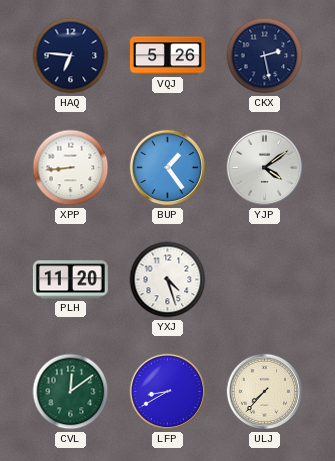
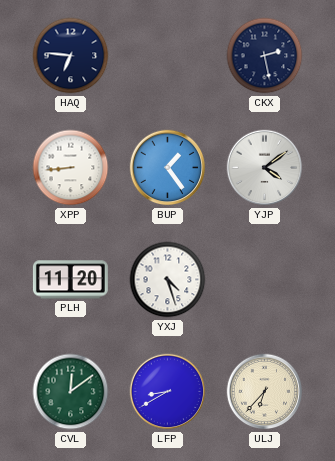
VQJ: 5:26 -> none
ULJ: 7:37 -> 6:37
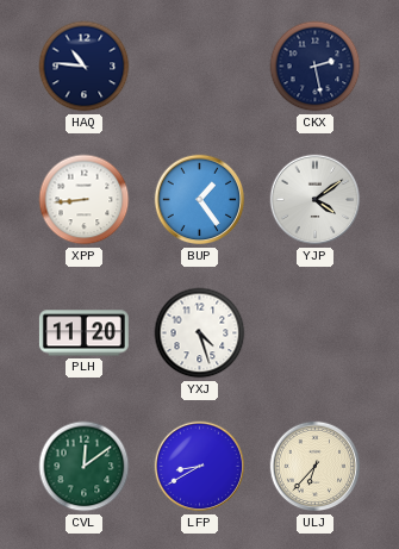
HAQ: 6:46 -> 10:46
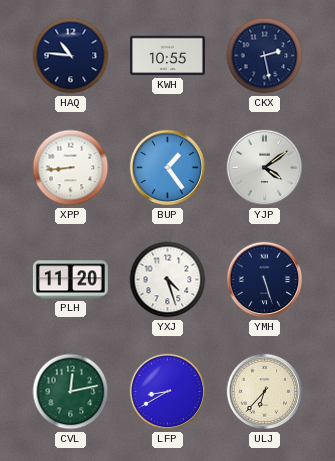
KWH: none -> 10:55
YMH: none -> 5:27
CVL: 12:09 -> 12:13
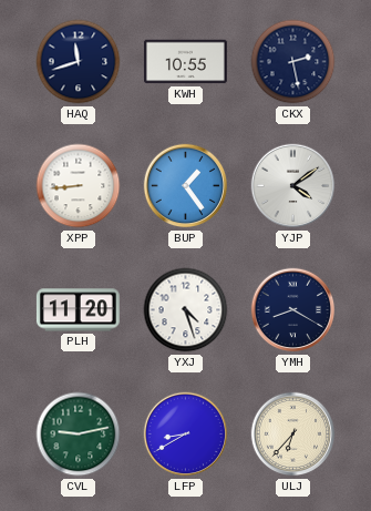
HAQ: 10:46 -> 11:42
YMH: 5:27 -> 8:20
CVL: 12:13 -> 9:13
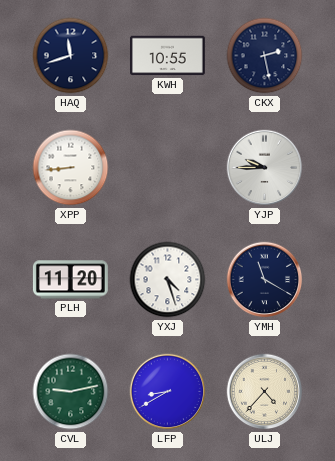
BUP: 1:24 -> none
YJP: 4:09 -> 9:45
YMH: 8:20 -> 11:20
ULJ: 6:37 -> 4:37
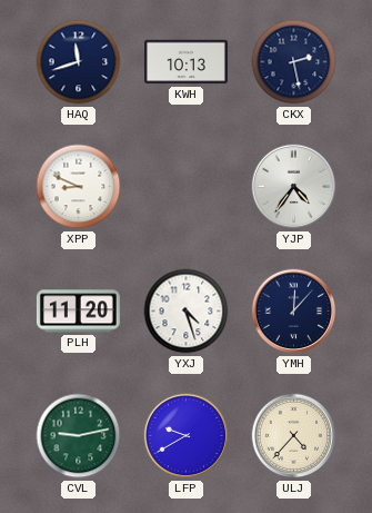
KWH: 10:55 -> 10:13
XPP: 8:44 -> 8:49
YJP: 9:45 -> 4:36
YMH: 11:20 -> 12:07
LFP: 8:40 -> 9:40
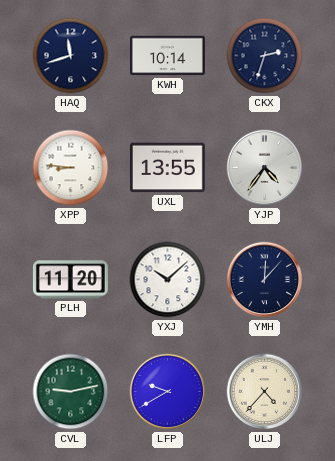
KWH: 10:13 -> 10:14
CKX: 2:28 -> 2:33
XPP: 8:49 -> 8:46
UXL: none -> 13:55
YXJ: 4:27 -> 10:08
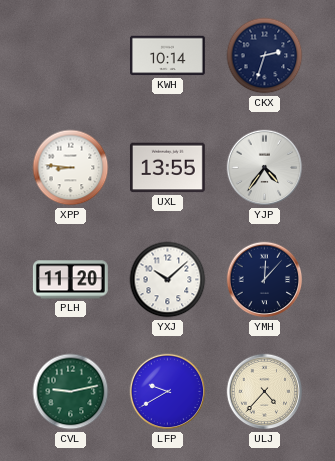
HAQ: 11:42 -> none
